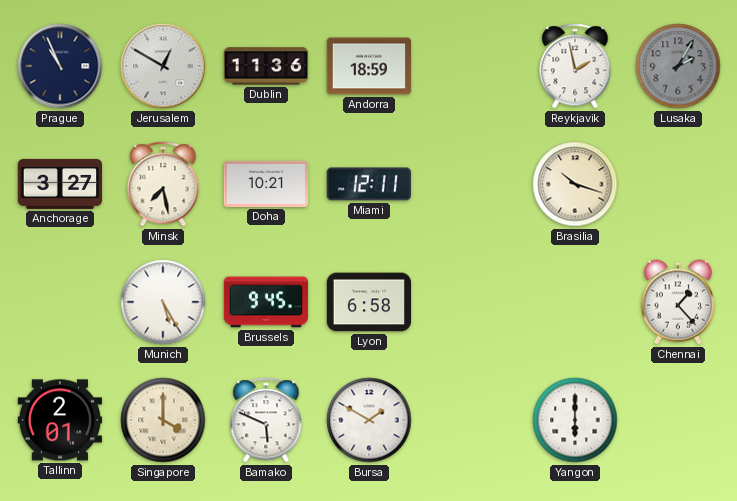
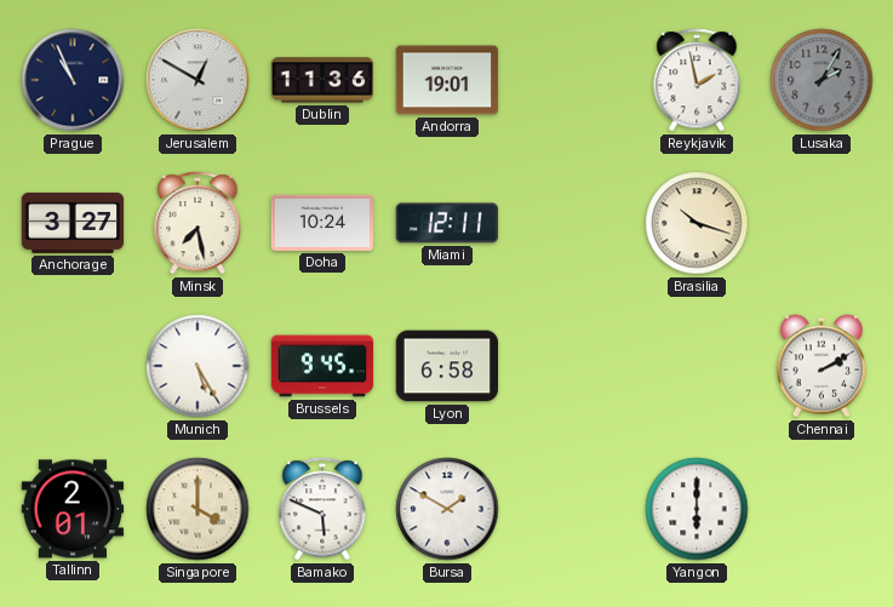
Andorra: 18:59 -> 19:01
Doha: 10:21 -> 10:24
Chennai: 1:23 -> 2:10
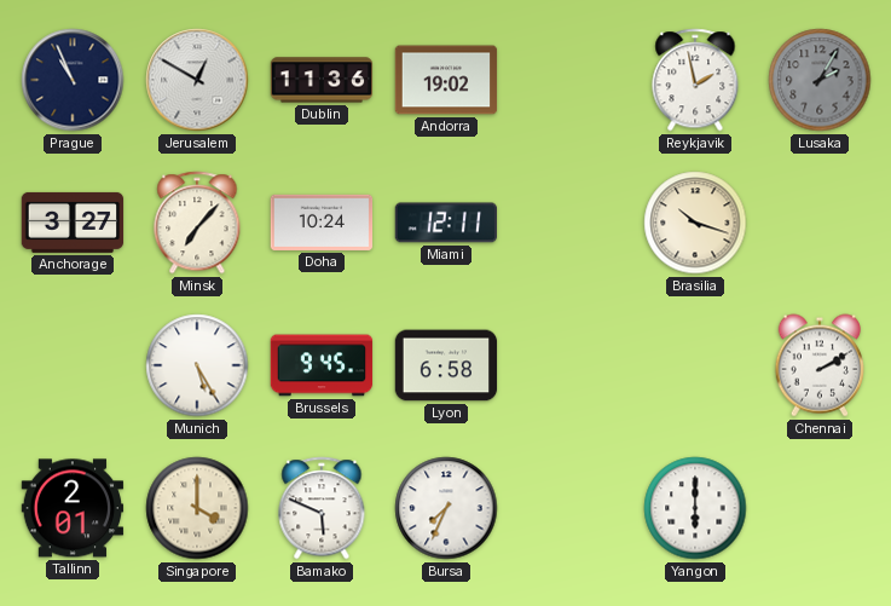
Andorra: 19:01 -> 19:02
Minsk: 7:28 -> 7:07
Bursa: 1:50 -> 7:34
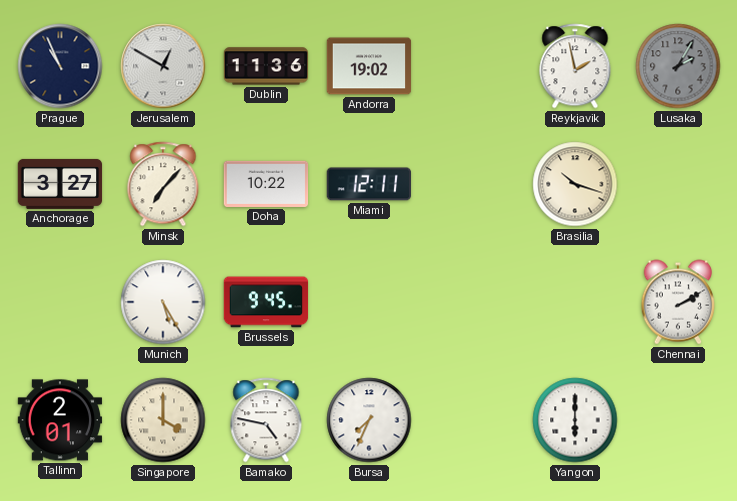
Doha: 10:24 -> 10:22
Lyon: 6:58 -> none
Bamako: 5:49 -> 4:47
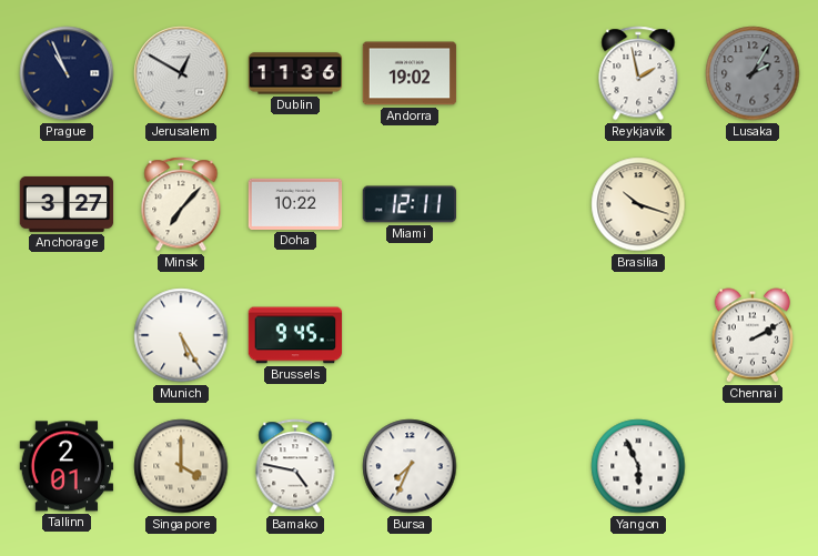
Yangon: 6:00 -> 5:56
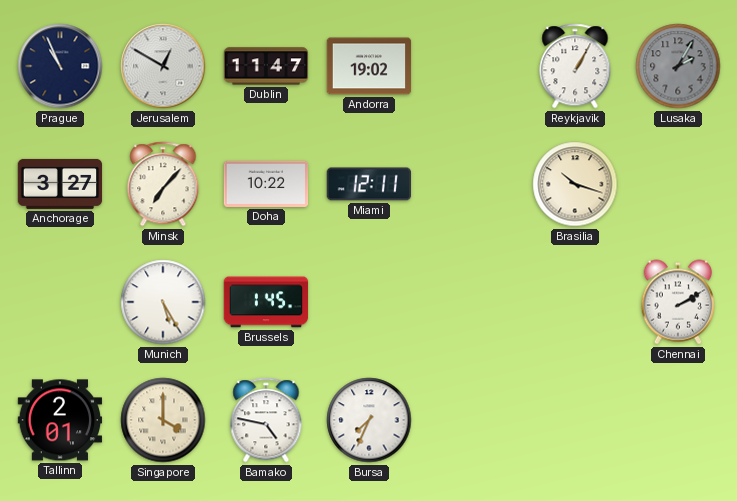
Dublin: 11:36 -> 11:47
Reykjavik: 1:58 -> 1:05
Brussels: 9:45 -> 1:45
Yangon: 5:56 -> none
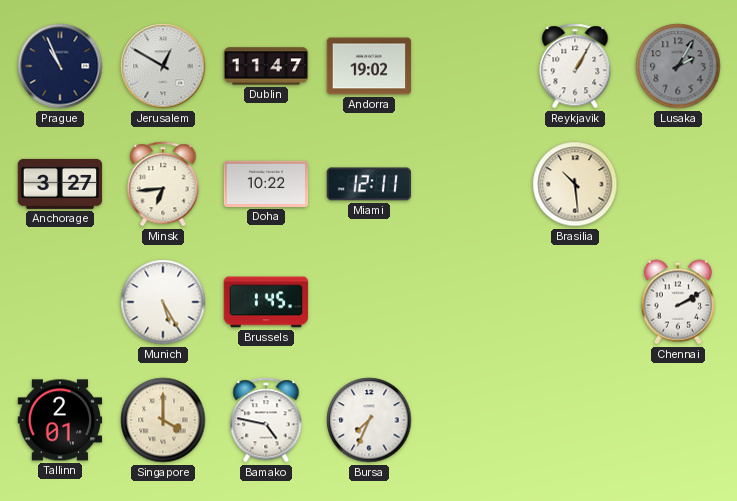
Minsk: 7:07 -> 6:44
Brasilia: 10:18 -> 10:29
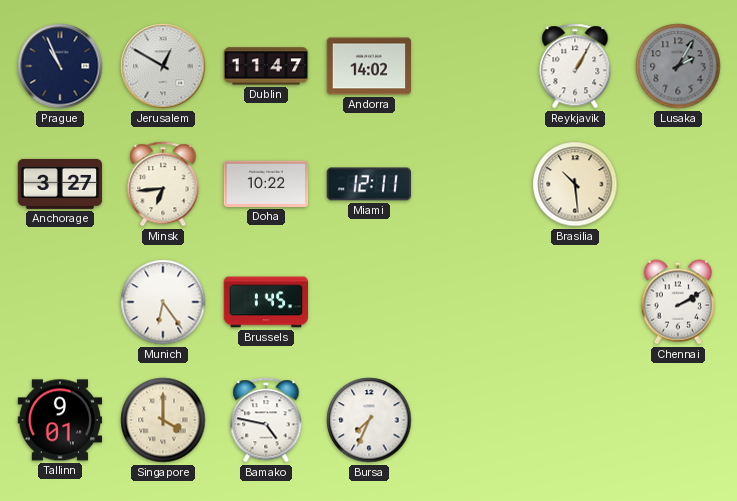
Andorra: 19:02 -> 14:02
Munich: 5:25 -> 6:24
Tallinn: 2:01 -> 9:01
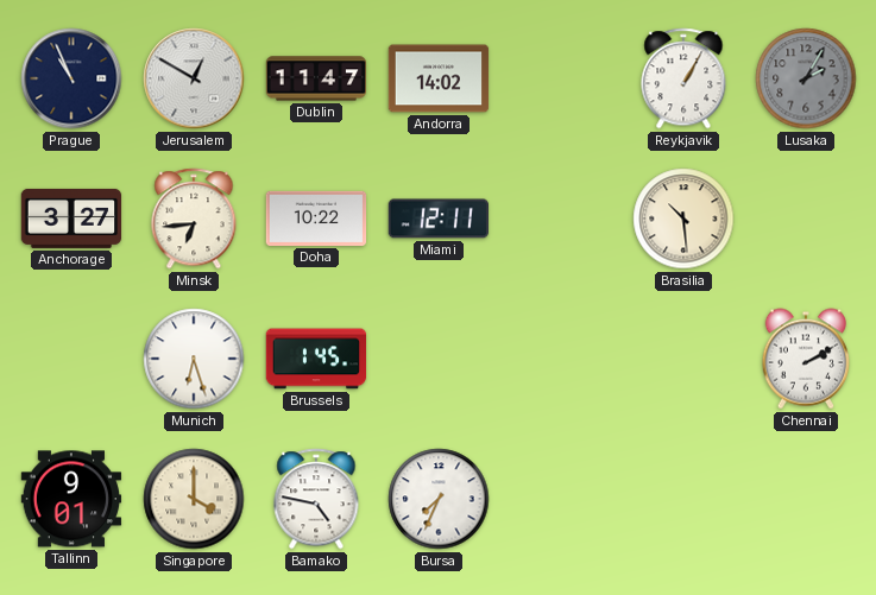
Munich: 6:24 -> 6:27
